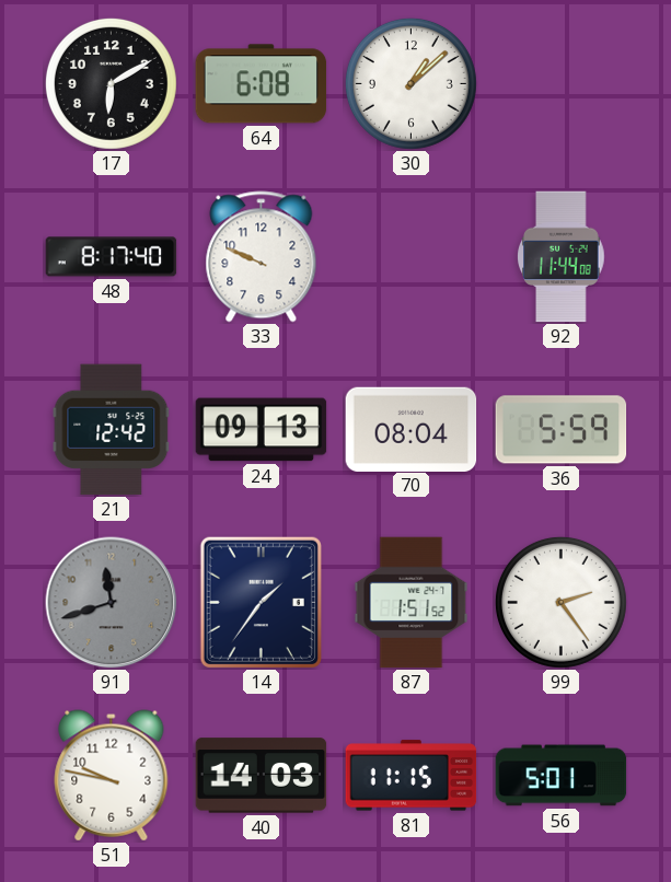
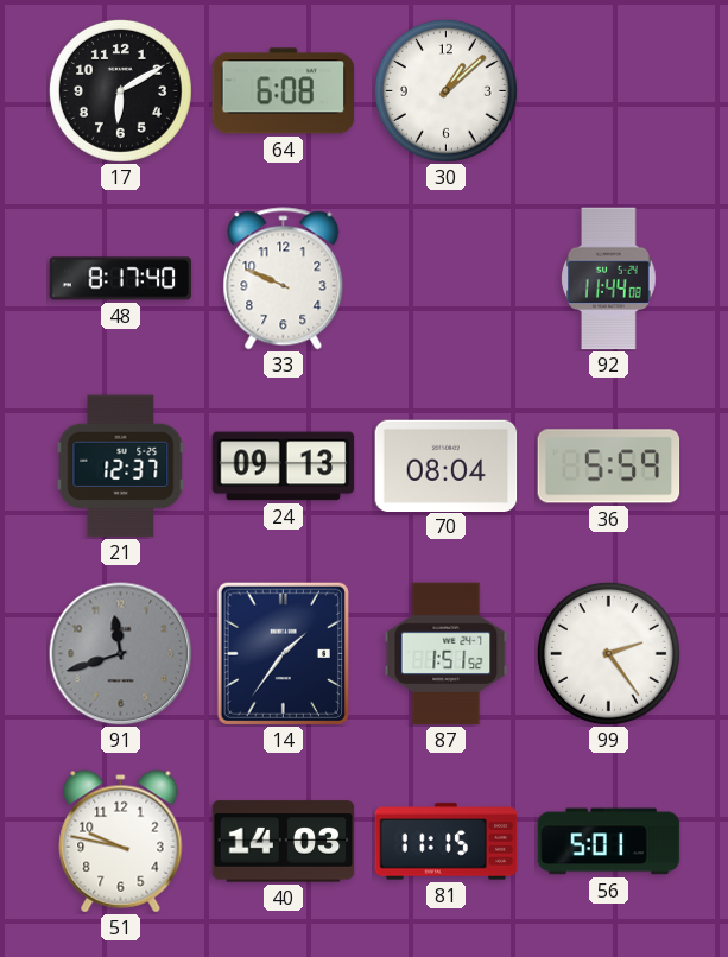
21: 12:42 -> 12:37
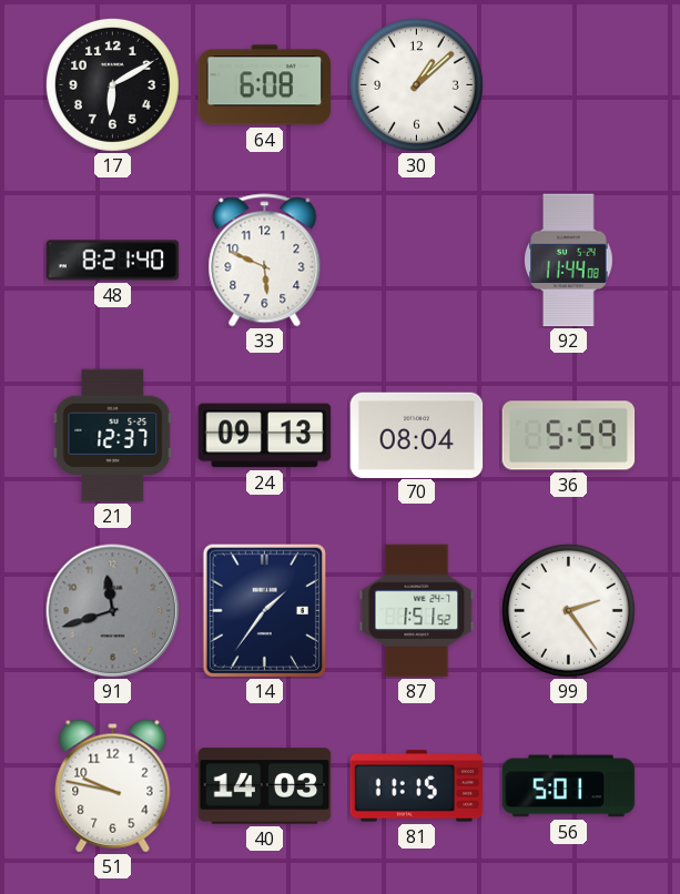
48: 8:17 -> 8:21
33: 9:49 -> 5:49
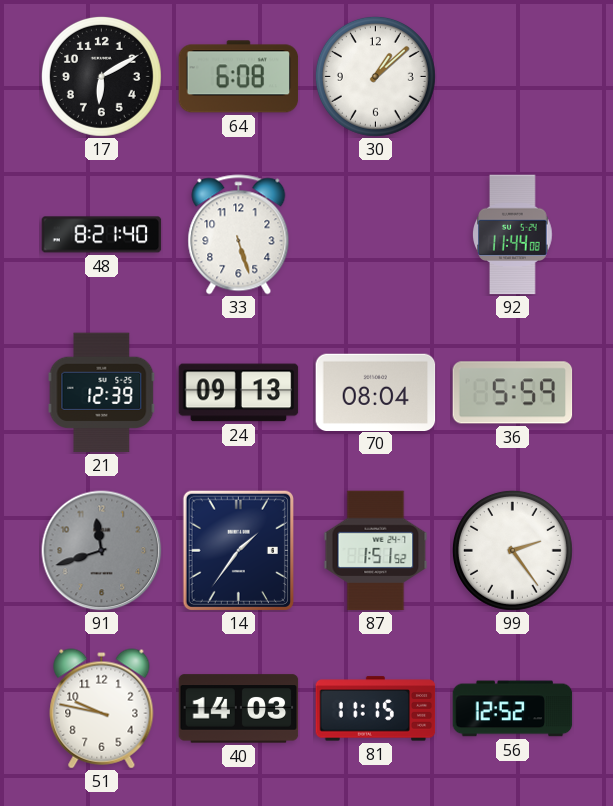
33: 5:49 -> 5:27
21: 12:37 -> 12:39
56: 5:01 -> 12:52
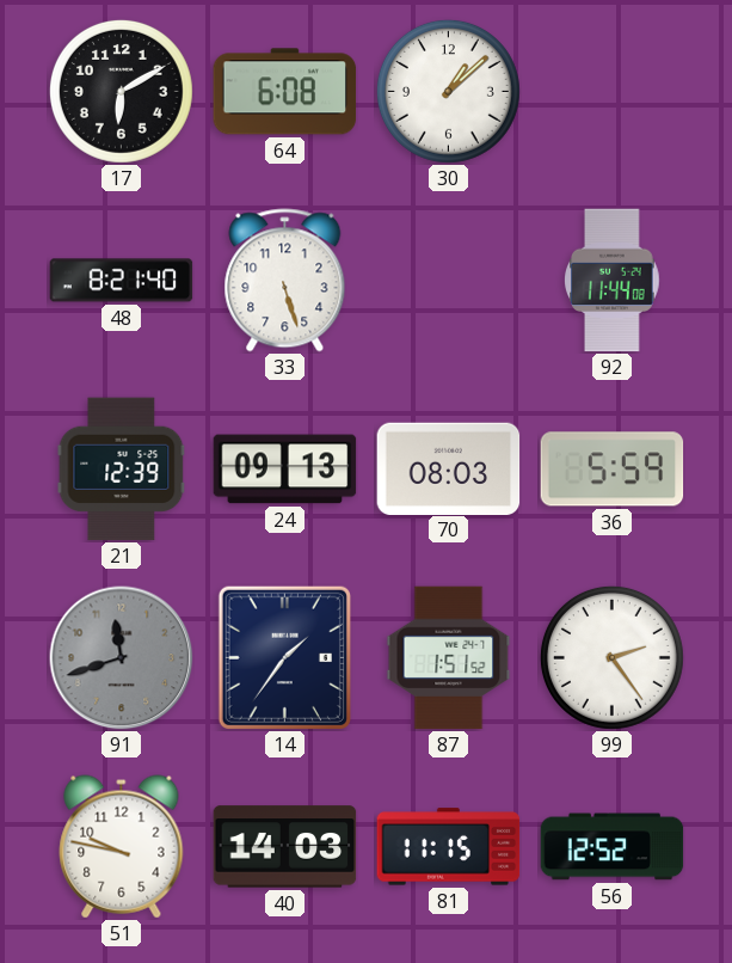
70: 08:04 -> 08:03
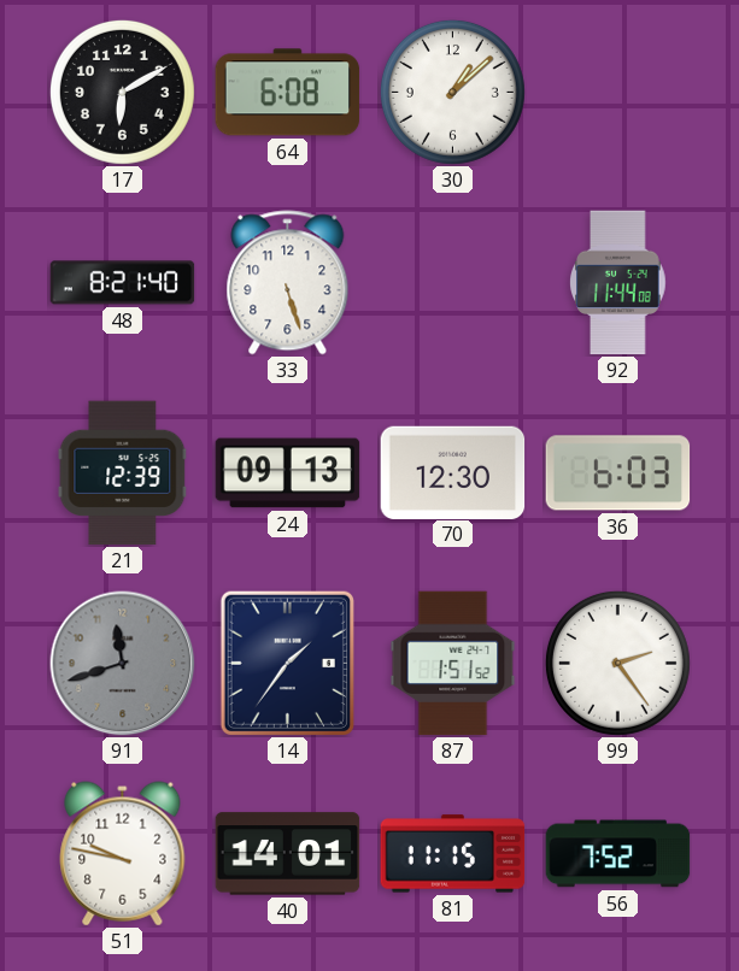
70: 08:03 -> 12:30
36: 5:59 -> 6:03
40: 14:03 -> 14:01
56: 12:52 -> 7:52
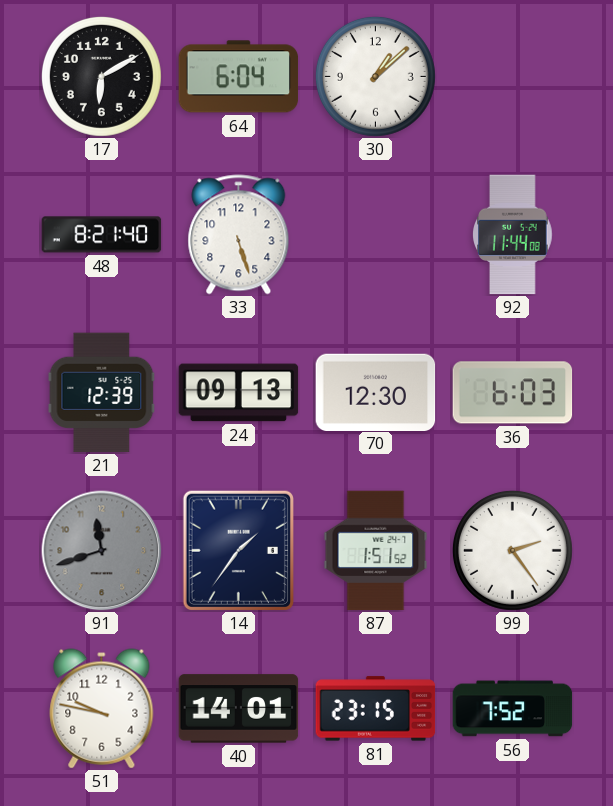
64: 6:08 -> 6:04
81: 11:15 -> 23:15
